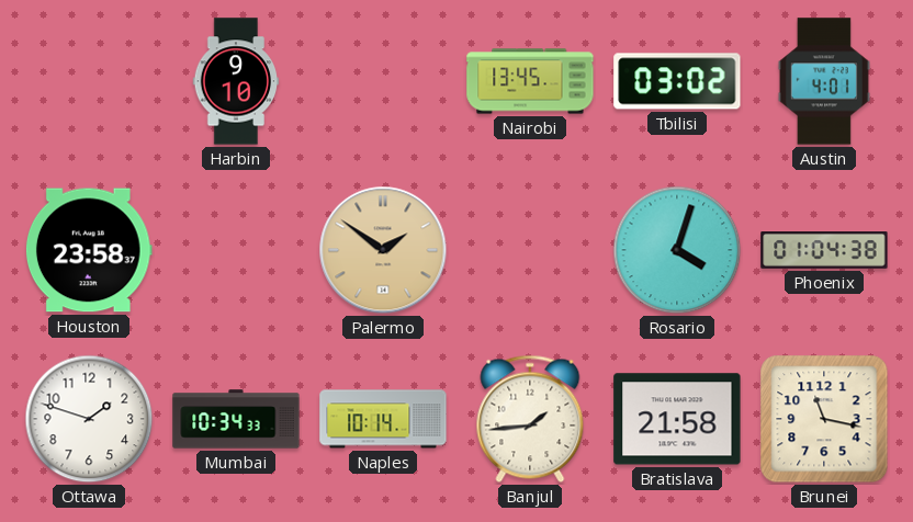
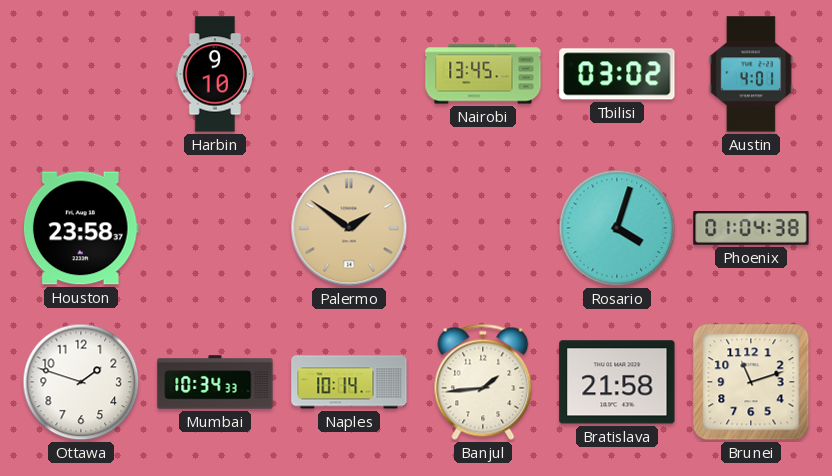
Brunei: 11:17 -> 11:12
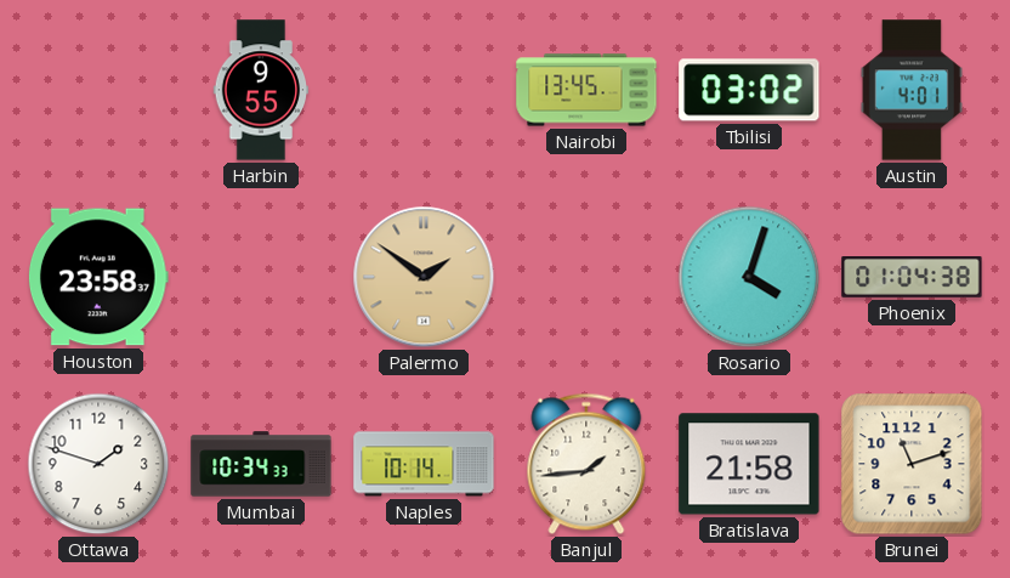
Harbin: 9:10 -> 9:55
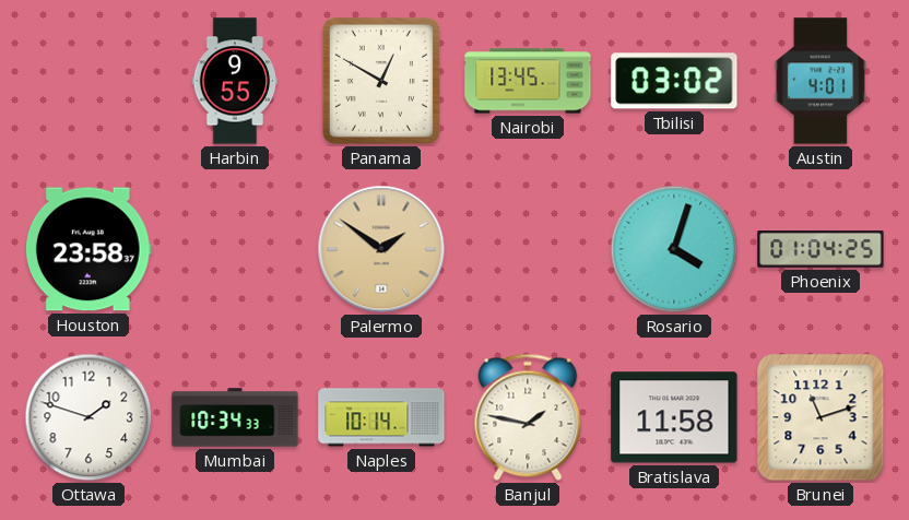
Panama: none -> 12:50
Phoenix: 01:04:38 -> 01:04:25
Banjul: 1:44 -> 1:47
Bratislava: 21:58 -> 11:58
